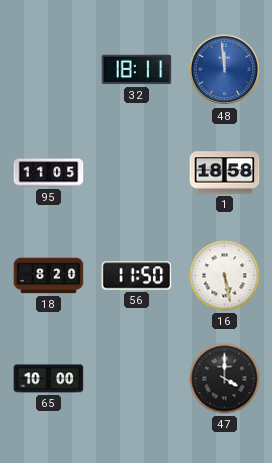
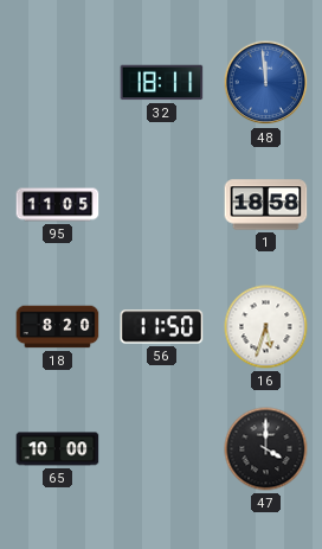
16: 5:28 -> 5:33
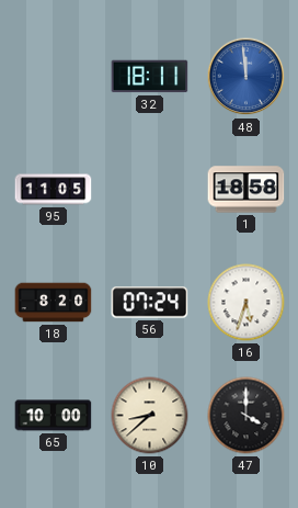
56: 11:50 -> 07:24
10: none -> 8:38
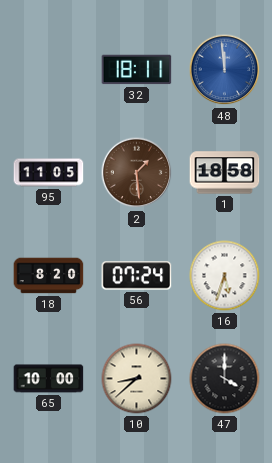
2: none -> 1:29
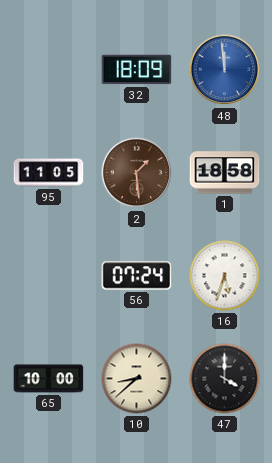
32: 18:11 -> 18:09
18: 8:20 -> none
